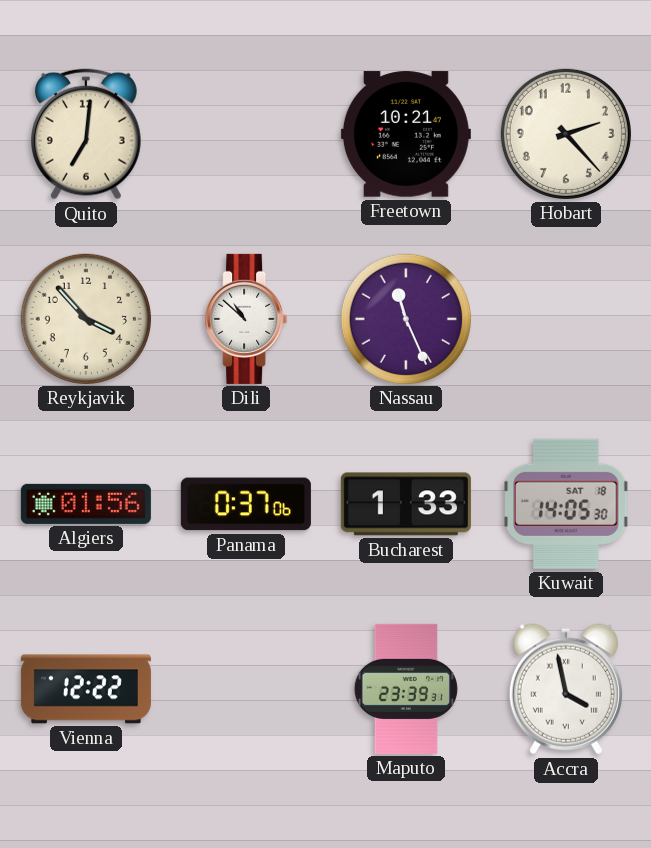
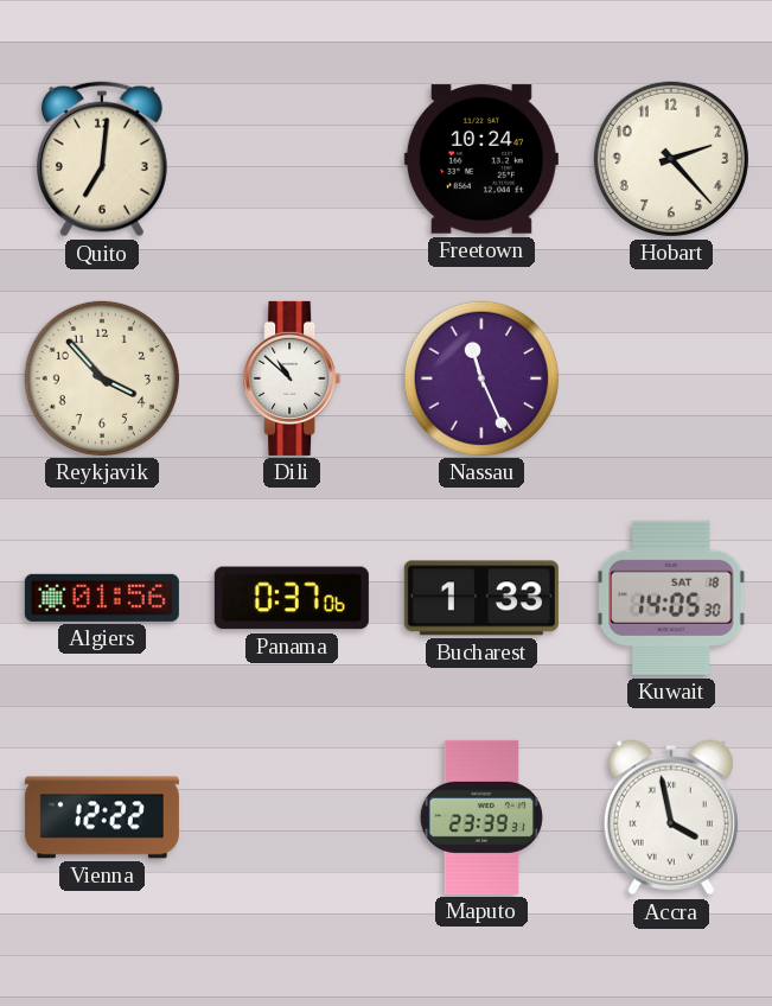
Freetown: 10:21 -> 10:24
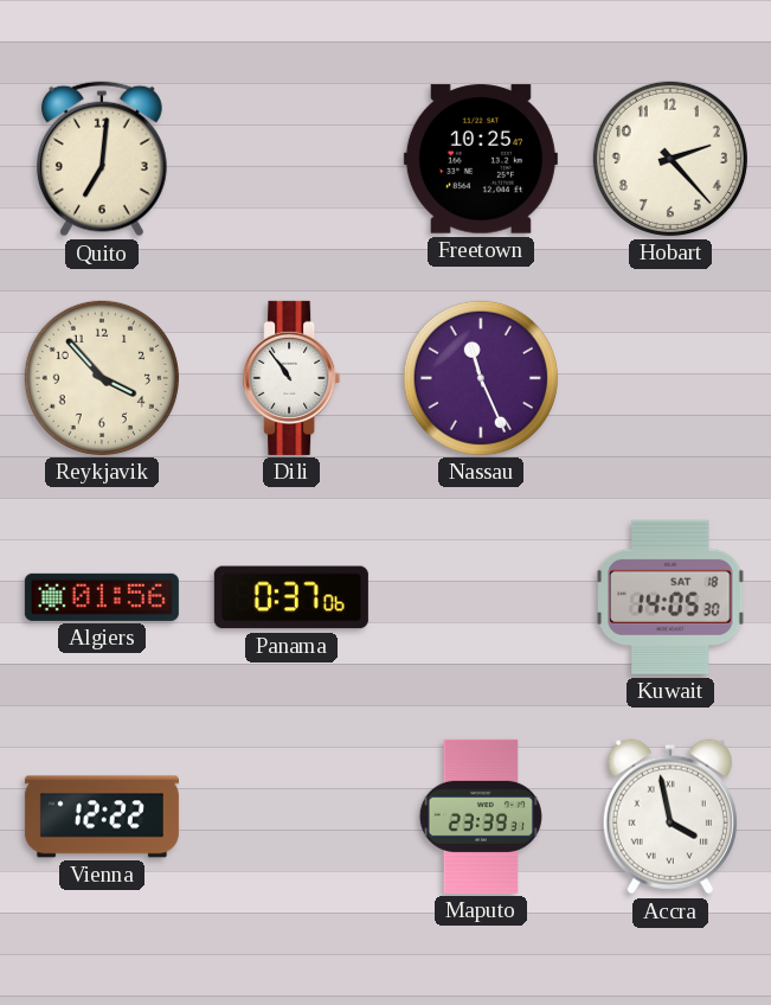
Freetown: 10:24 -> 10:25
Dili: 10:52 -> 10:54
Bucharest: 1:33 -> none
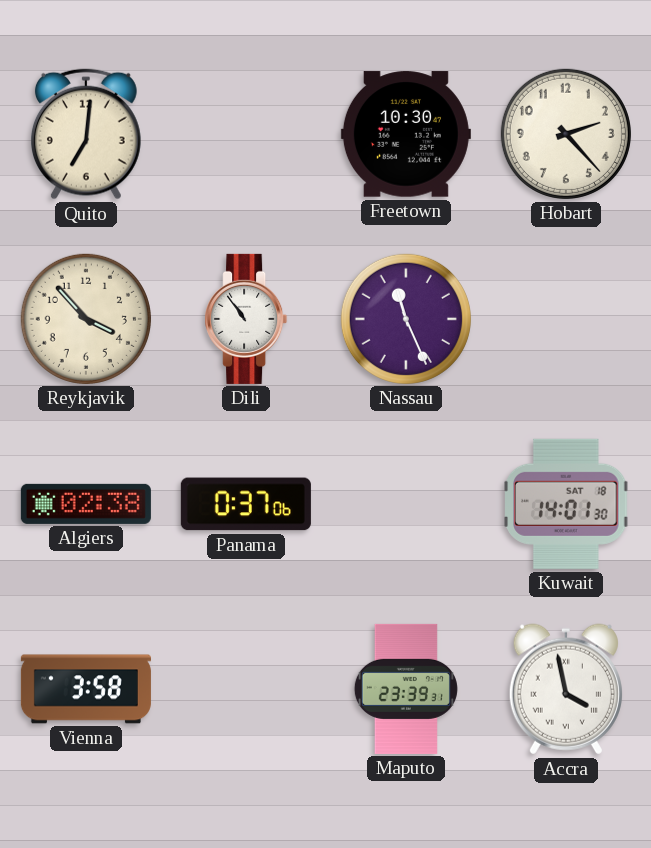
Freetown: 10:25 -> 10:30
Algiers: 01:56 -> 02:38
Kuwait: 14:05 -> 14:01
Vienna: 12:22 -> 3:58
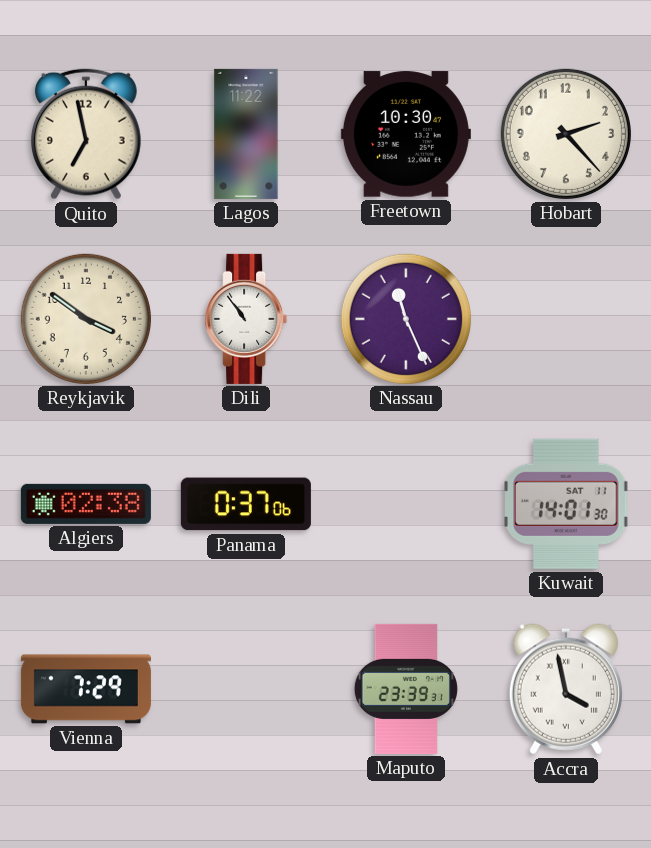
Quito: 7:01 -> 6:58
Lagos: none -> 11:22
Reykjavik: 3:53 -> 3:51
Kuwait date: SAT 18 -> SAT 11
Vienna: 3:58 -> 7:29
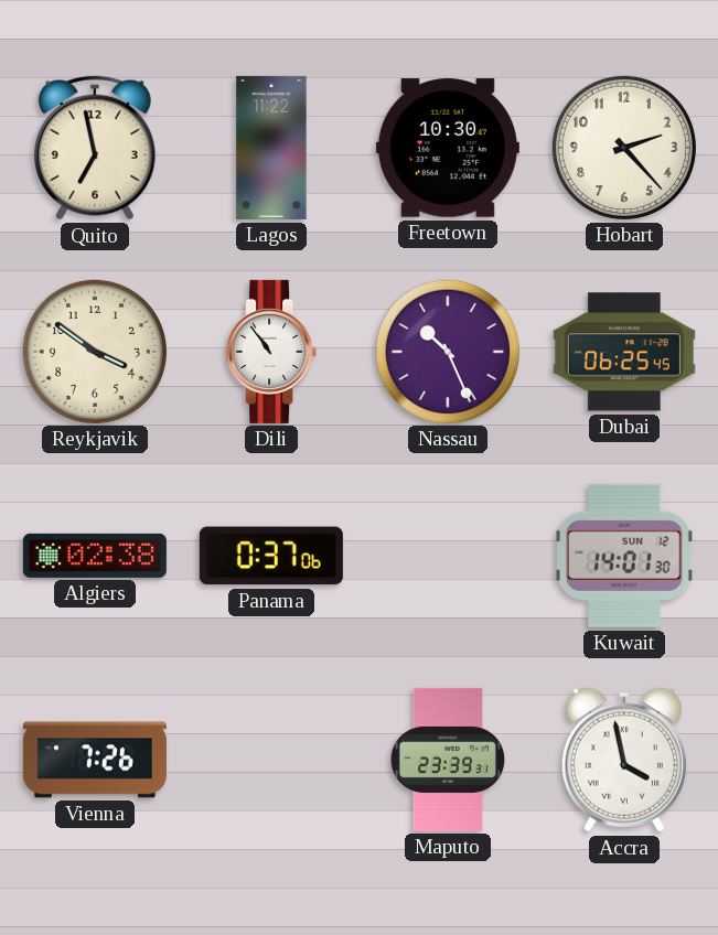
Nassau: 11:26 -> 10:26
Dubai: none -> 06:25
Kuwait date: SAT 11 -> SUN 12
Vienna: 7:29 -> 7:26
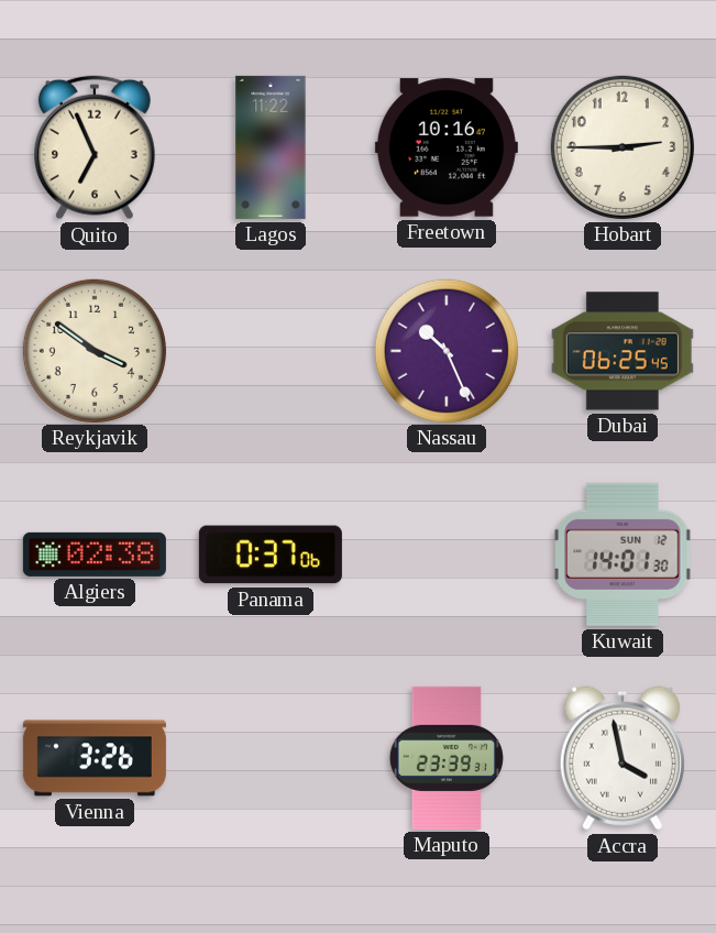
Quito: 6:58 -> 6:56
Freetown: 10:30 -> 10:16
Hobart: 2:23 -> 2:45
Dili: 10:54 -> none
Vienna: 7:26 -> 3:26
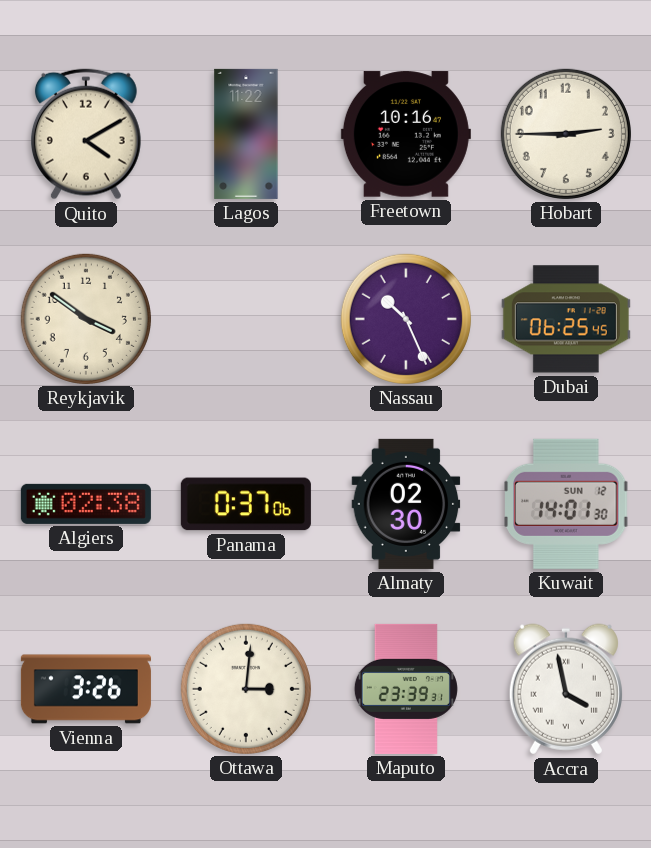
Quito: 6:56 -> 4:10
Almaty: none -> 02:30
Ottawa: none -> 3:01
